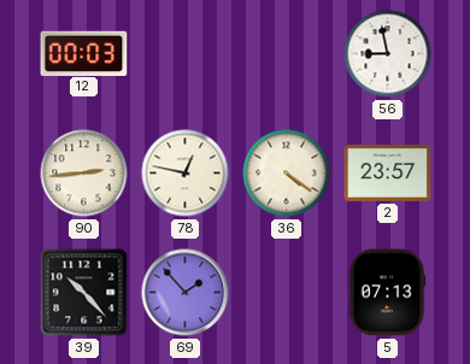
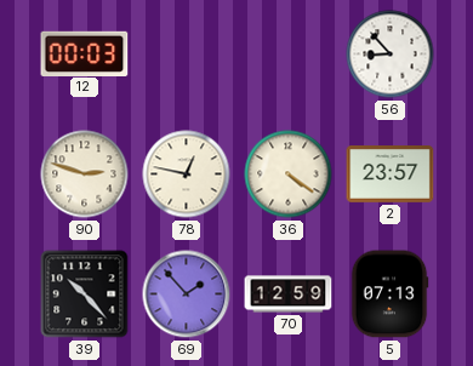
56: 8:58 -> 8:53
90: 2:44 -> 2:48
70: none -> 12:59
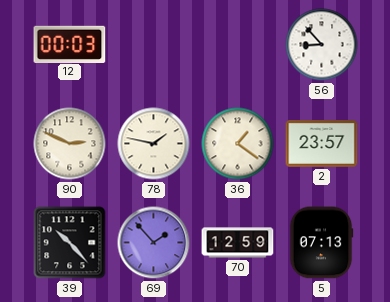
90: 2:48 -> 2:49
78: 12:47 -> 1:47
36: 4:21 -> 1:21
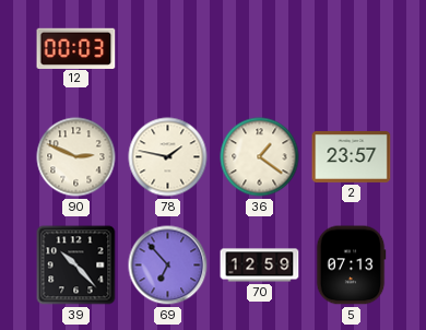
56: 8:53 -> none
69: 1:53 -> 6:53
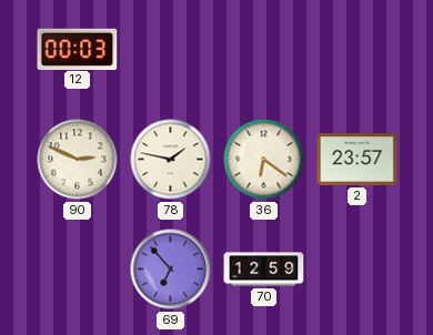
36: 1:21 -> 6:21
39: 10:23 -> none
5: 07:13 -> none
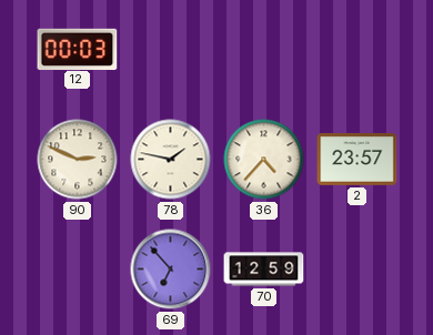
36: 6:21 -> 4:37
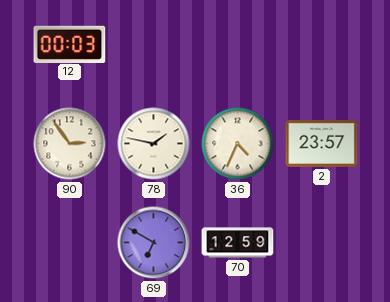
90: 2:49 -> 2:54
36: 4:37 -> 4:34
69: 6:53 -> 6:50
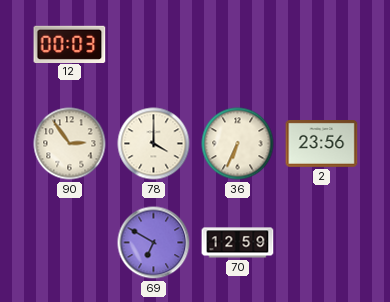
78: 1:47 -> 4:00
36: 4:34 -> 6:34
2: 23:57 -> 23:56
